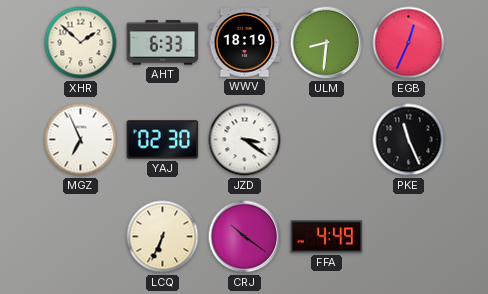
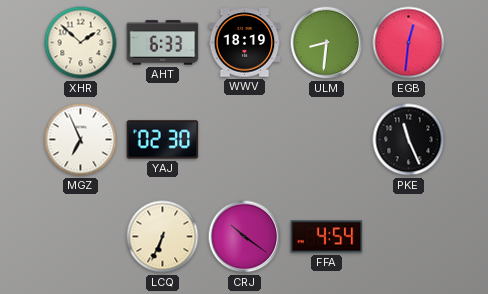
EGB: 12:34 -> 12:31
JZD: 3:21 -> none
FFA: 4:49 -> 4:54
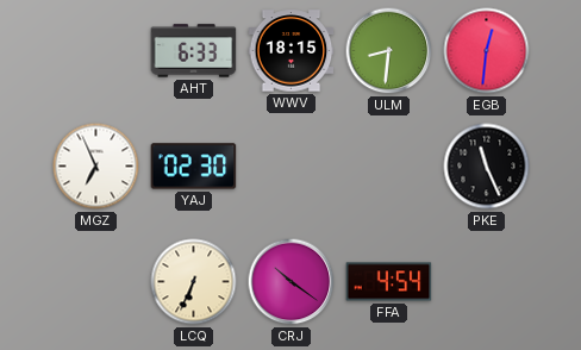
XHR: 1:52 -> none
WWV: 18:19 -> 18:15
